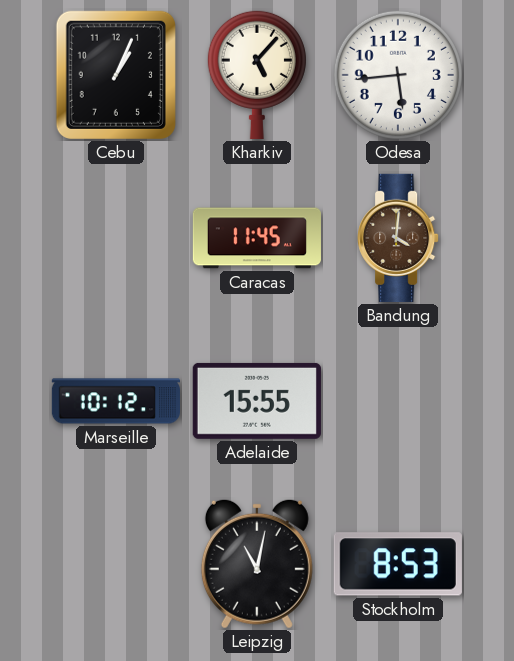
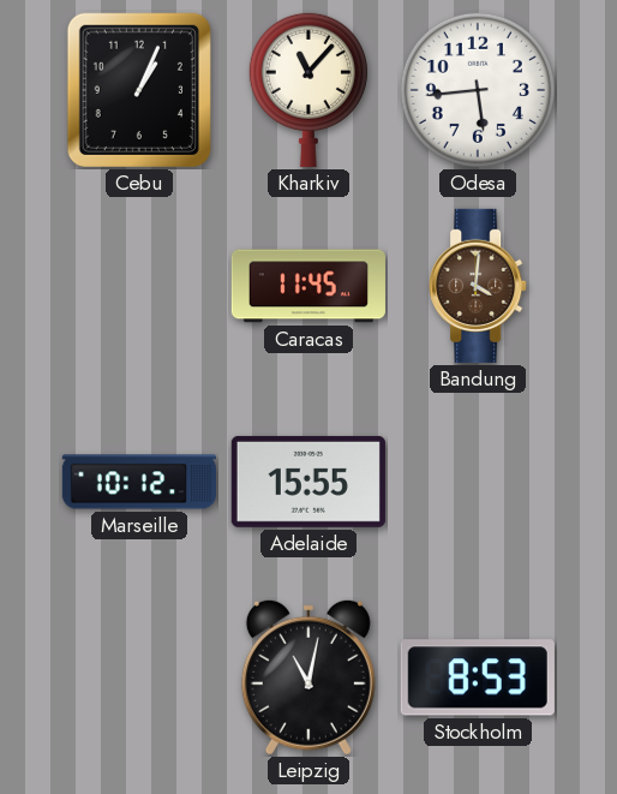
Kharkiv: 5:07 -> 11:07
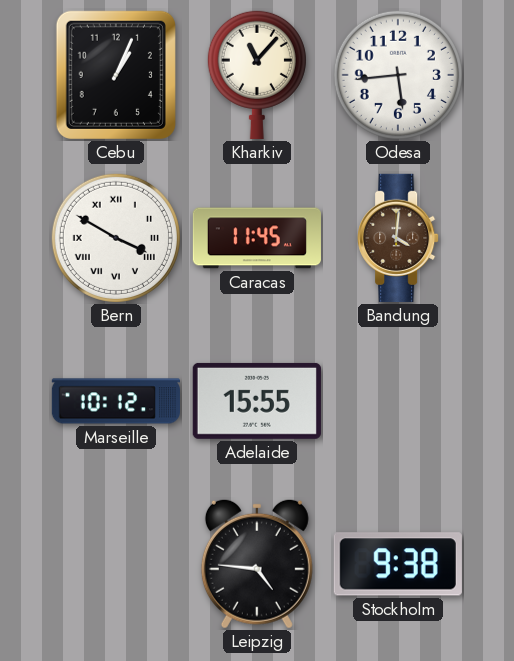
Bern: none -> 3:50
Leipzig: 11:02 -> 4:46
Stockholm: 8:53 -> 9:38
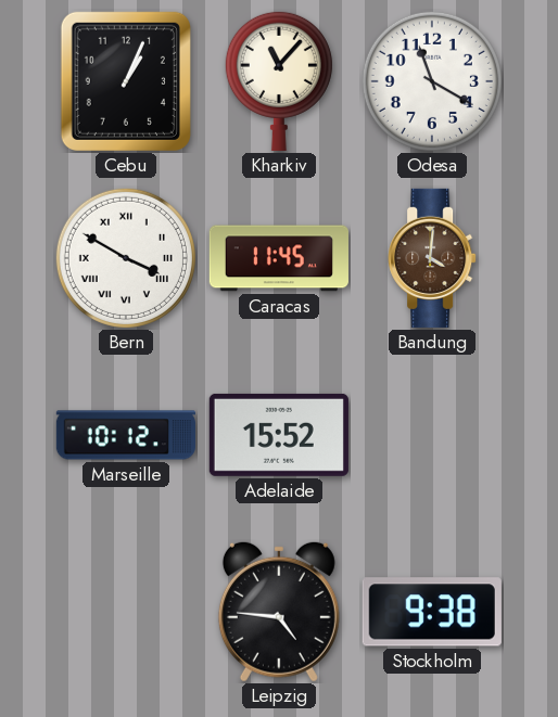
Odesa: 5:44 -> 11:20
Adelaide: 15:55 -> 15:52
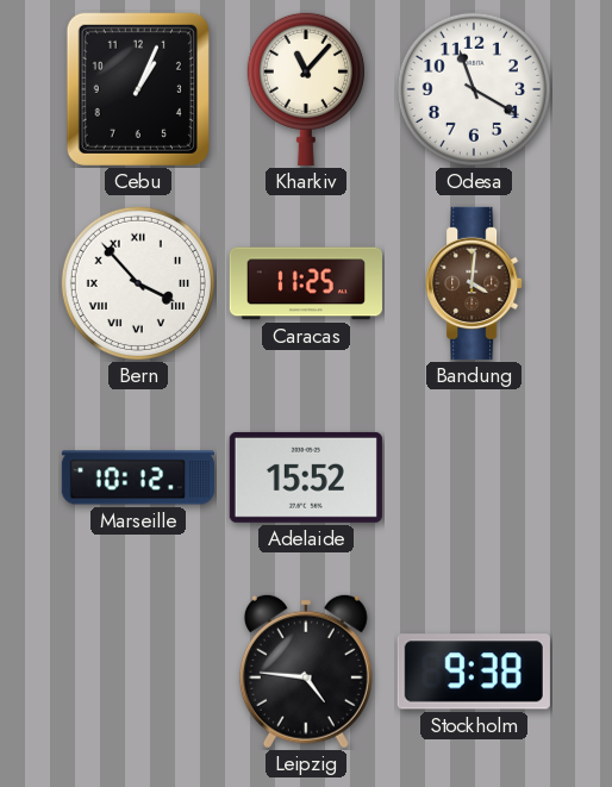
Bern: 3:50 -> 3:53
Caracas: 11:45 -> 11:25
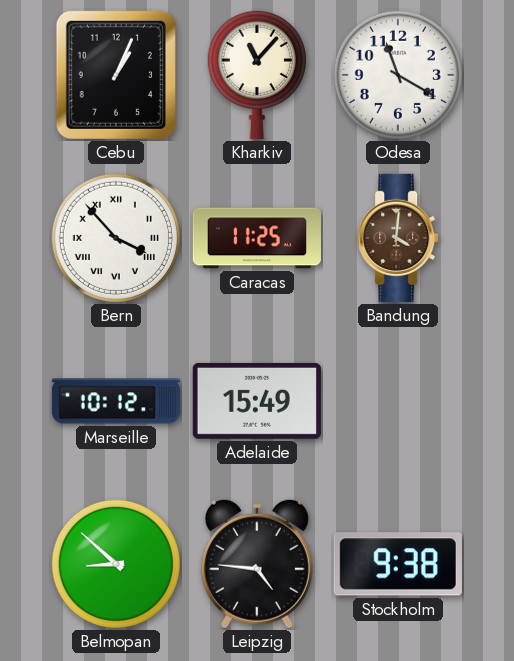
Adelaide: 15:52 -> 15:49
Belmopan: none -> 8:52
